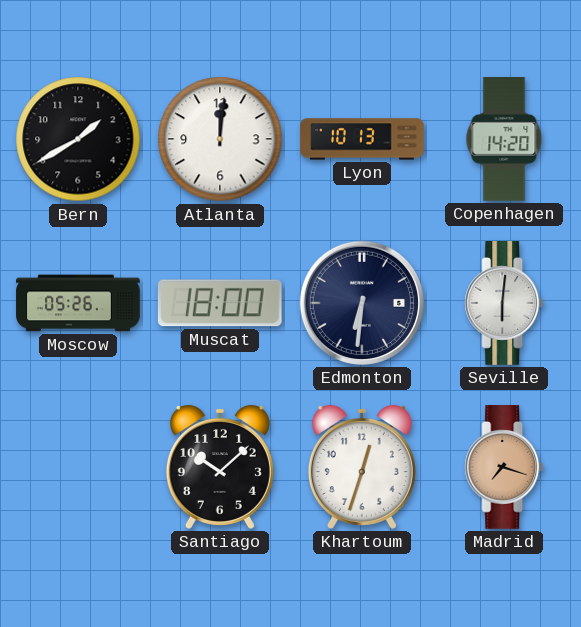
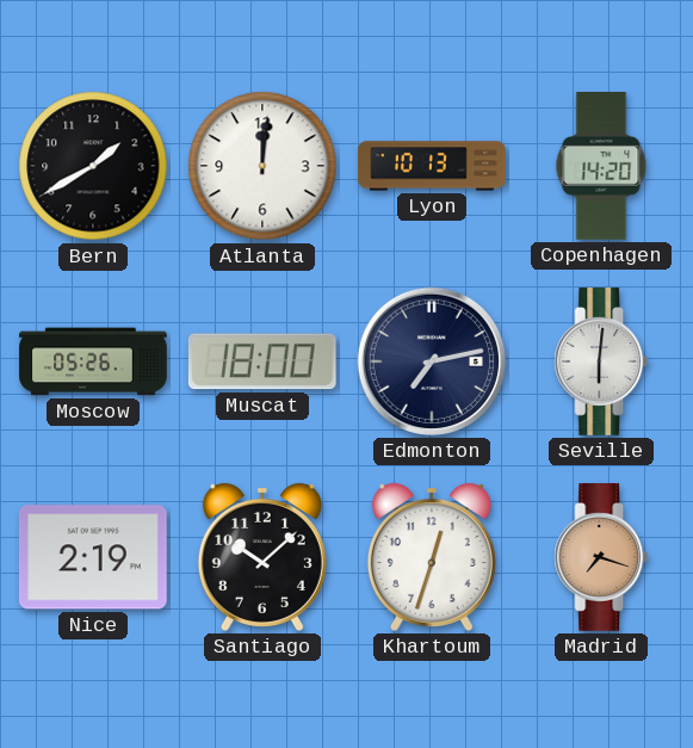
Edmonton: 6:31 -> 7:13
Nice: none -> 2:19
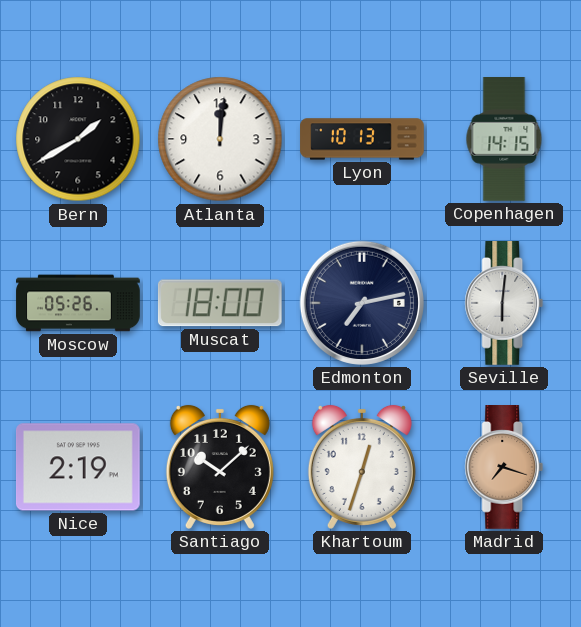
Copenhagen: 14:20 -> 14:15
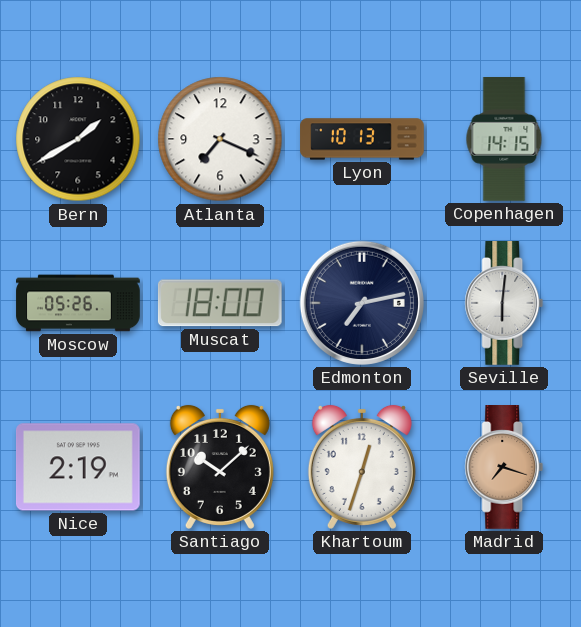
Atlanta: 12:01 -> 7:19
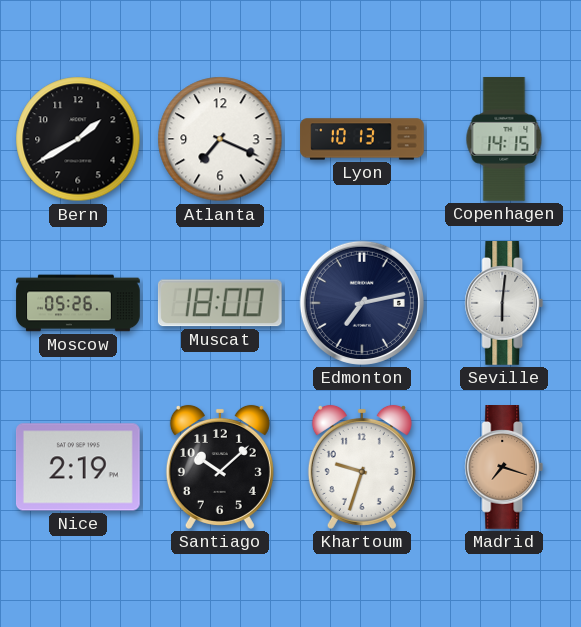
Khartoum: 12:33 -> 9:33
